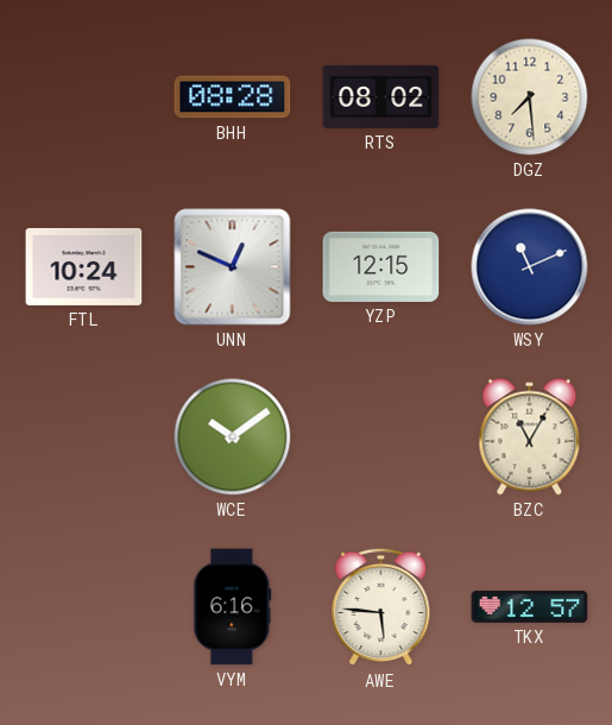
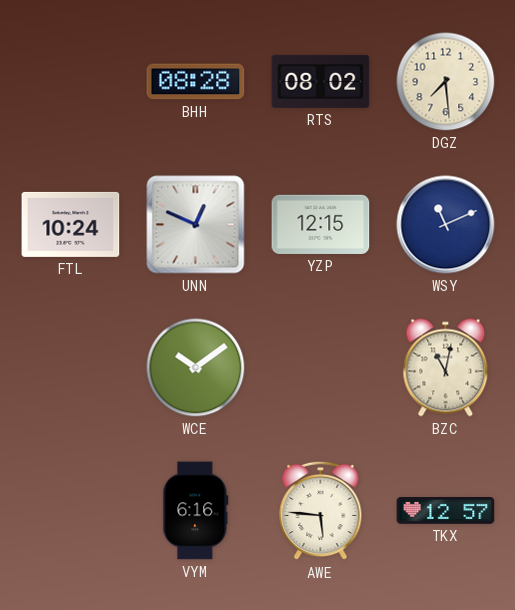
BZC: 11:05 -> 11:02
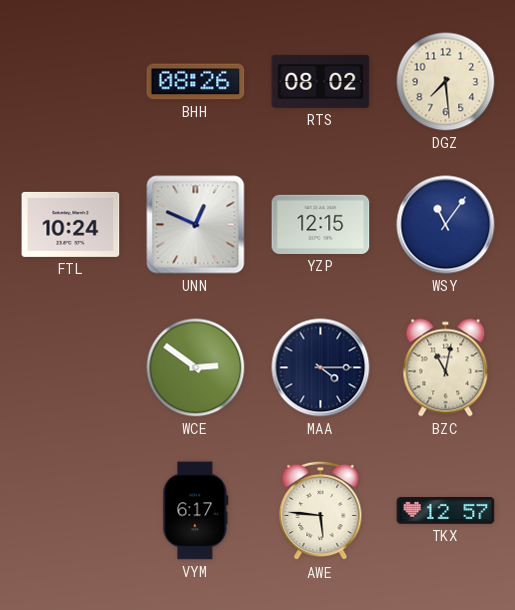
BHH: 08:28 -> 08:26
WSY: 11:11 -> 11:06
WCE: 10:09 -> 2:51
MAA: none -> 4:15
VYM: 6:16 -> 6:17
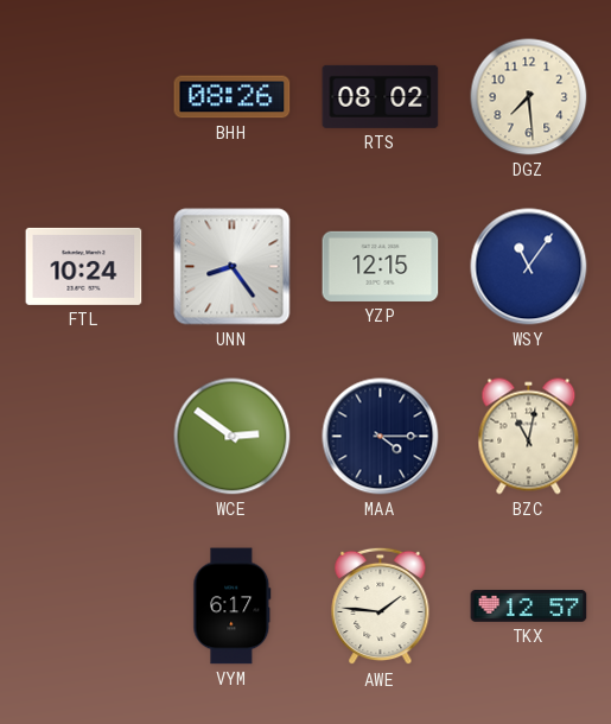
UNN: 12:49 -> 8:24
AWE: 5:46 -> 1:46
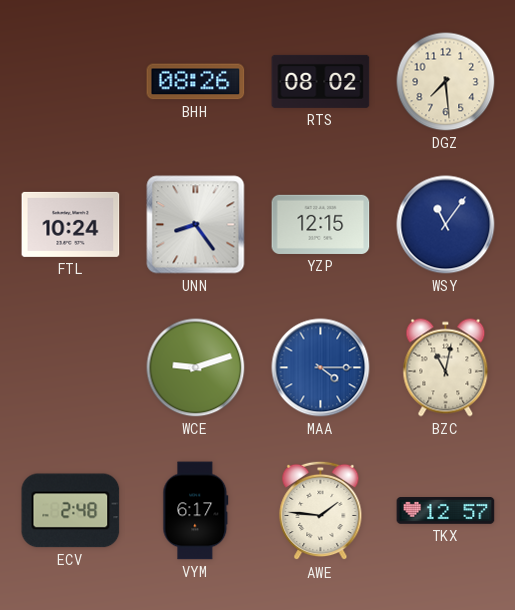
WCE: 2:51 -> 9:12
MAA dial: navy -> blue
ECV: none -> 2:48
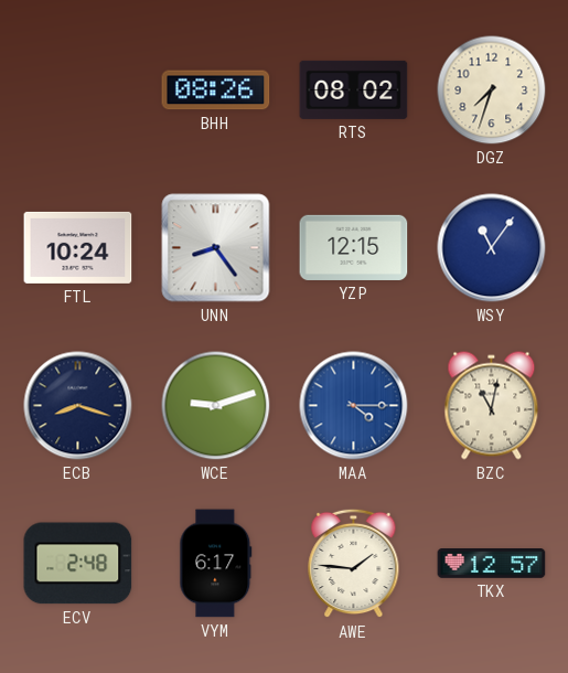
DGZ: 7:29 -> 7:33
ECB: none -> 8:18
